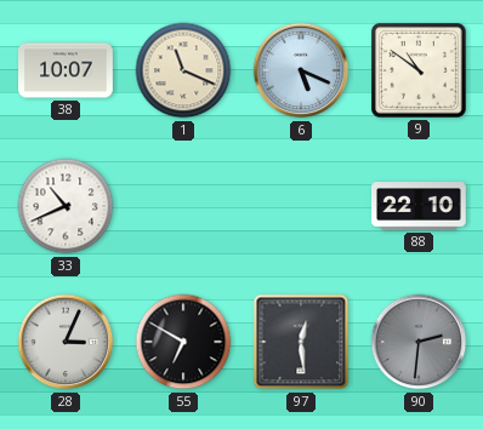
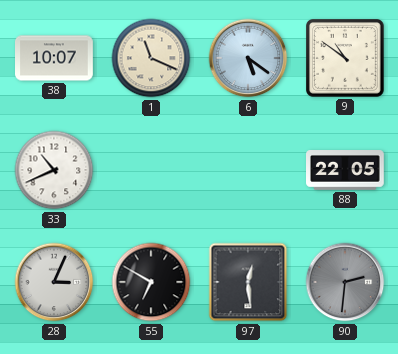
6: 5:19 -> 5:21
88: 22:10 -> 22:05
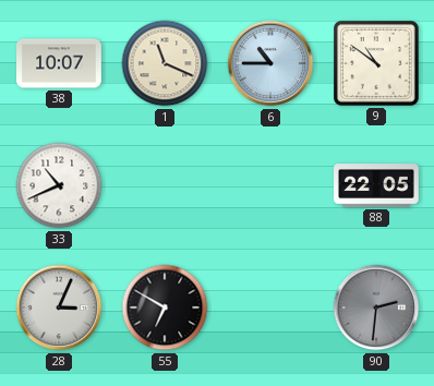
6: 5:21 -> 10:45
97: 12:29 -> none
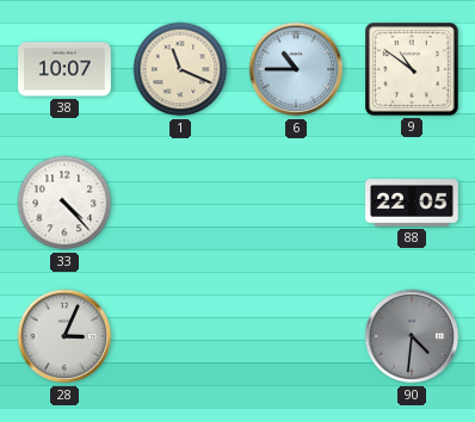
33: 10:41 -> 4:23
55: 6:50 -> none
90: 2:31 -> 4:31
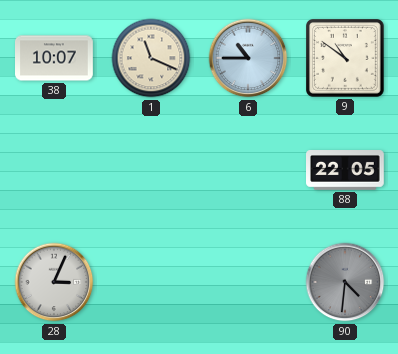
33: 4:23 -> none
